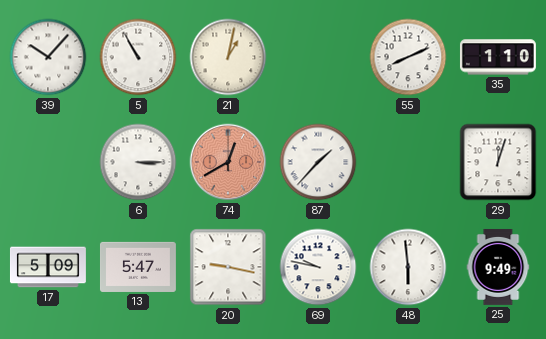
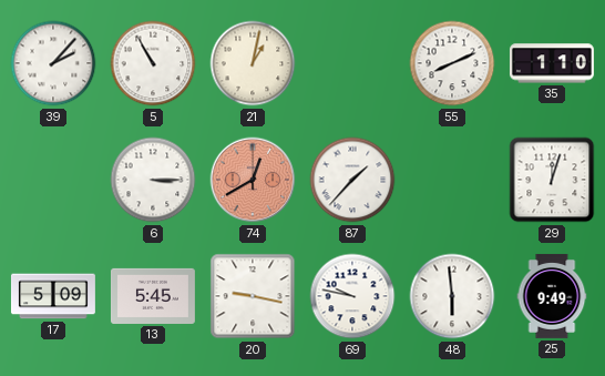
39: 10:07 -> 2:07
13: 5:47 -> 5:45
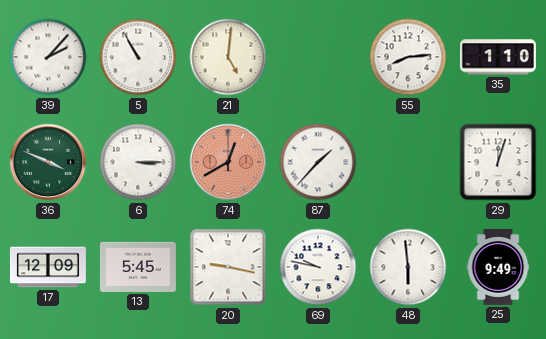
21: 1:02 -> 5:01
55: 8:11 -> 8:14
36: none -> 3:49
17: 5:09 -> 12:09
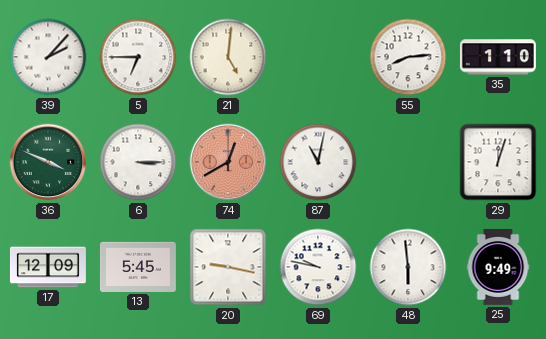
5: 10:55 -> 6:45
87: 1:37 -> 11:02
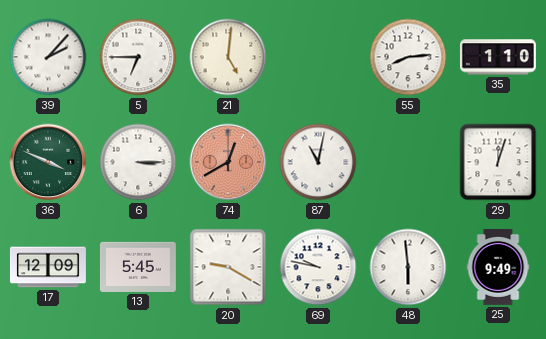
20: 9:17 -> 9:20
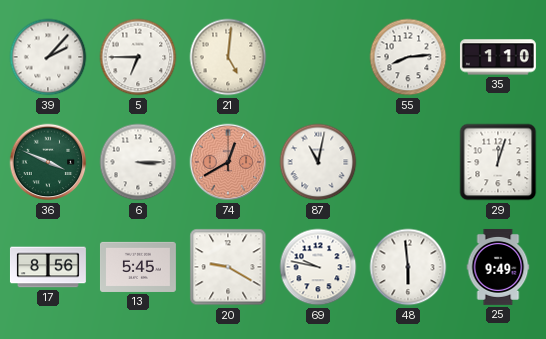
17: 12:09 -> 8:56
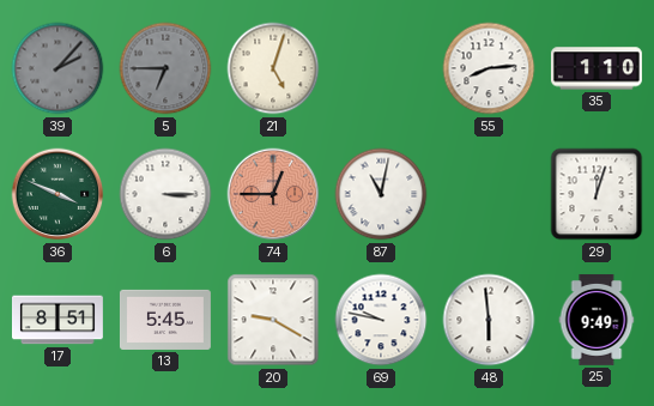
39 dial: white -> grey
5 dial: white -> grey
21: 5:01 -> 5:03
74: 12:40 -> 12:45
17: 8:56 -> 8:51
